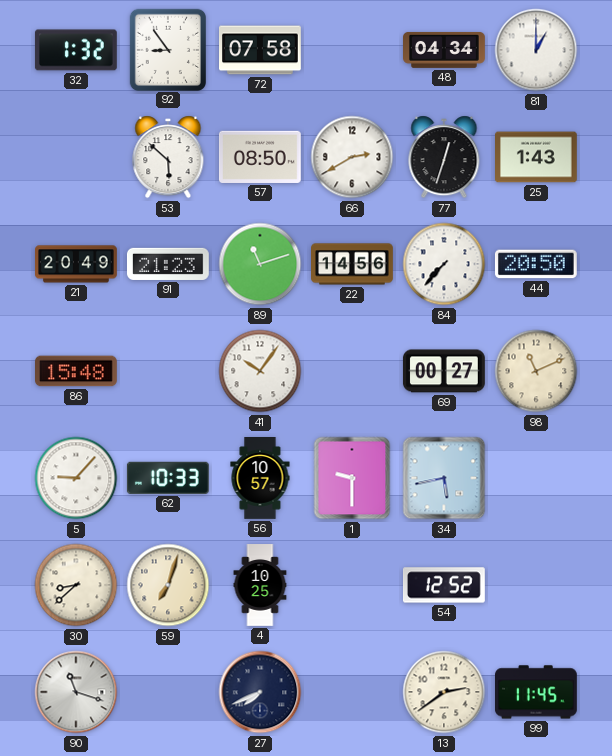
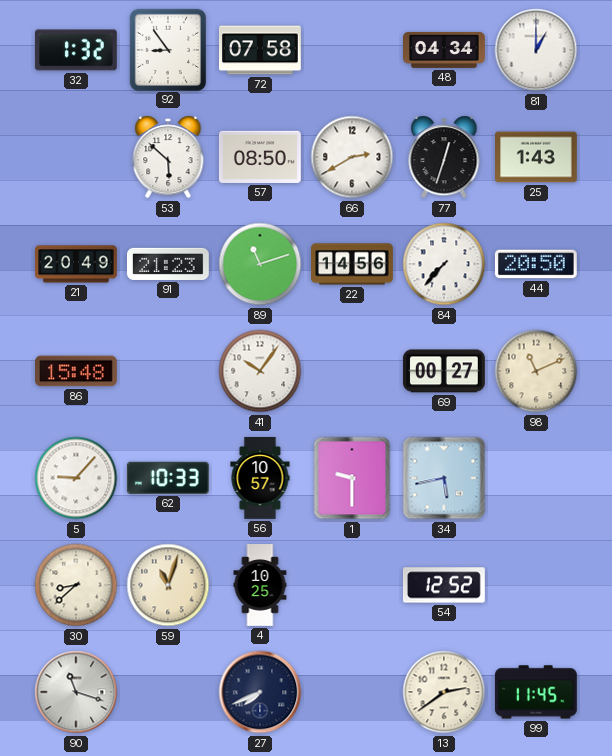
59: 7:03 -> 11:03
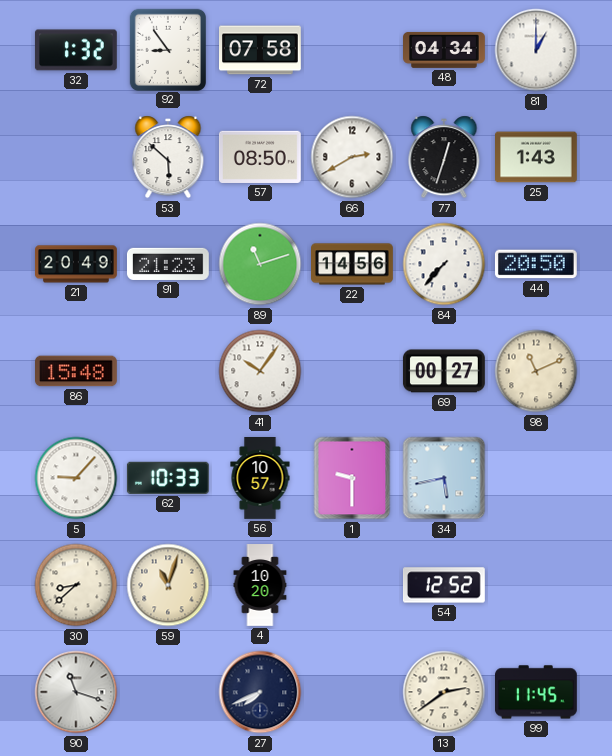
4: 10:25 -> 10:20
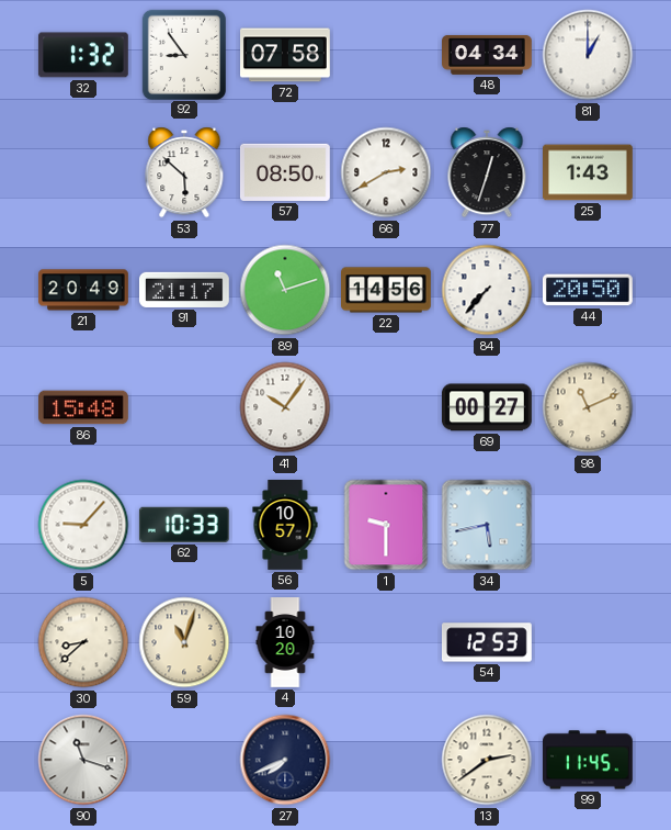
91: 21:23 -> 21:17
54: 12:52 -> 12:53
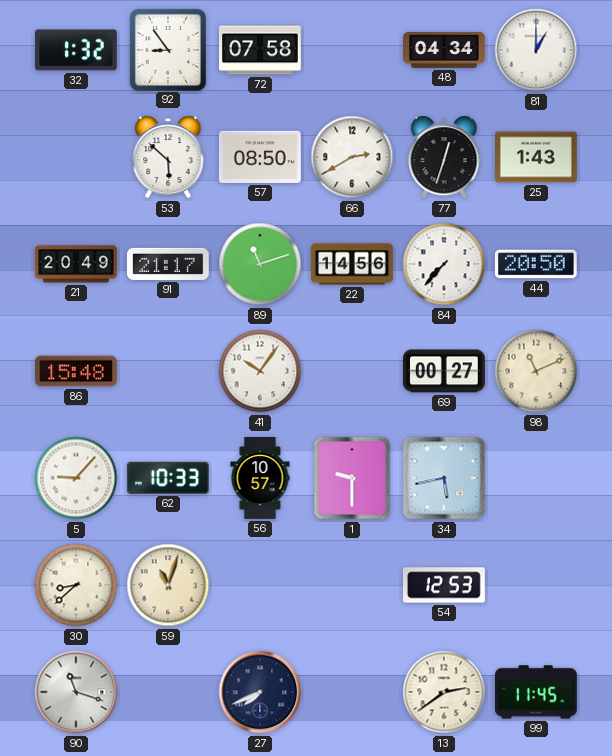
4: 10:20 -> none
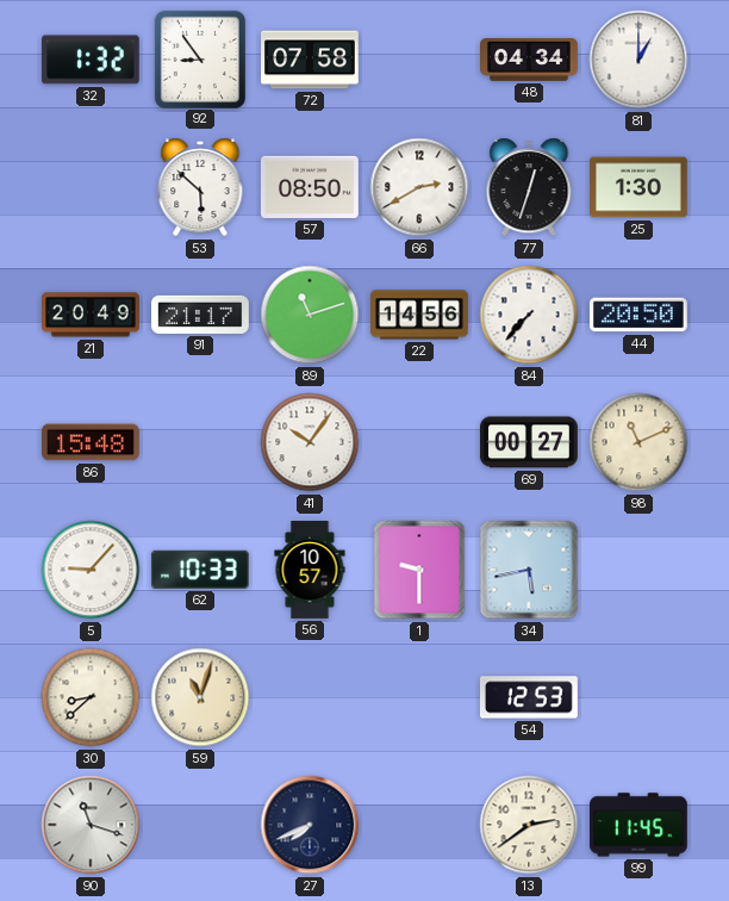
25: 1:43 -> 1:30
